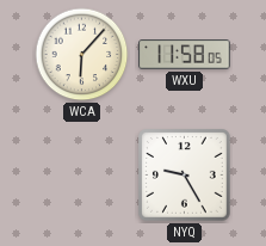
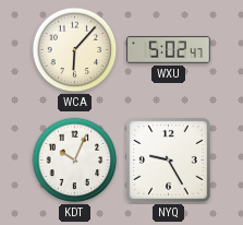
WXU: 11:58 -> 5:02
KDT: none -> 10:04
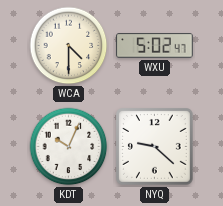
WCA: 6:07 -> 4:30
NYQ: 9:25 -> 9:22
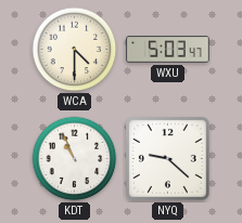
WXU: 5:02 -> 5:03
KDT: 10:04 -> 10:56
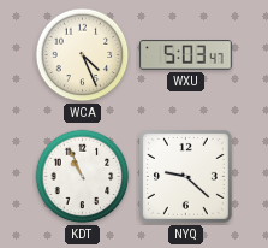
WCA: 4:30 -> 4:26
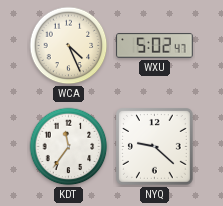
WXU: 5:03 -> 5:02
KDT: 10:56 -> 11:36
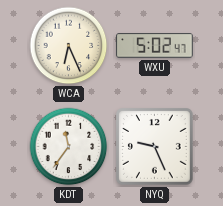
WCA: 4:26 -> 6:26
NYQ: 9:22 -> 9:26
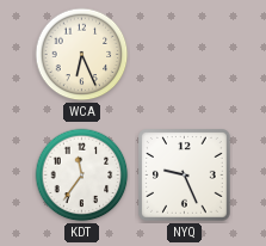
WXU: 5:02 -> none
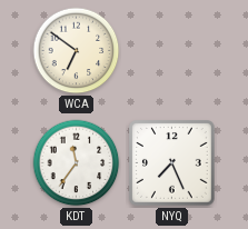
WCA: 6:26 -> 6:51
NYQ: 9:26 -> 7:26
